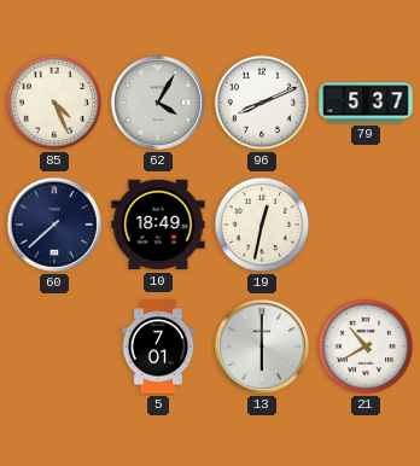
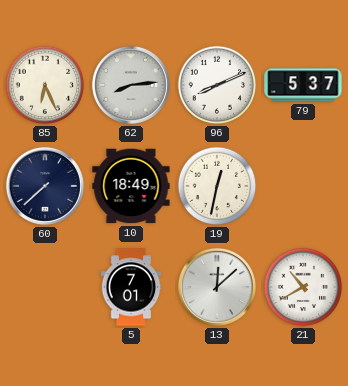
85: 4:26 -> 6:26
62: 4:05 -> 8:14
13: 6:00 -> 12:08
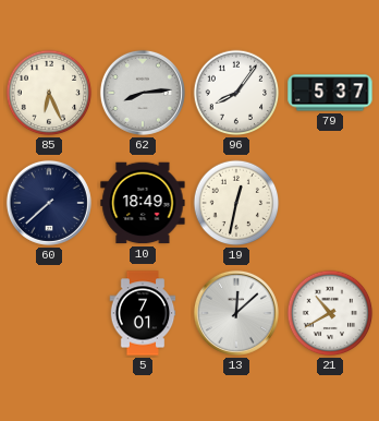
96: 8:11 -> 8:06
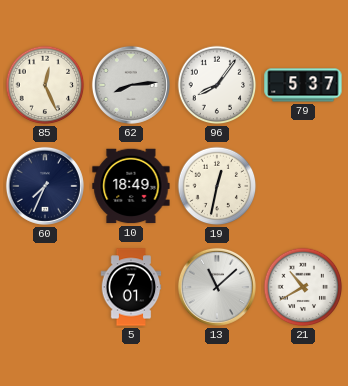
85: 6:26 -> 12:26
60: 7:38 -> 7:34
13: 12:08 -> 11:08
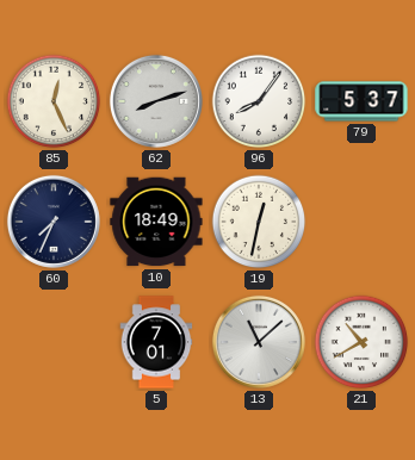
62: 8:14 -> 8:12
